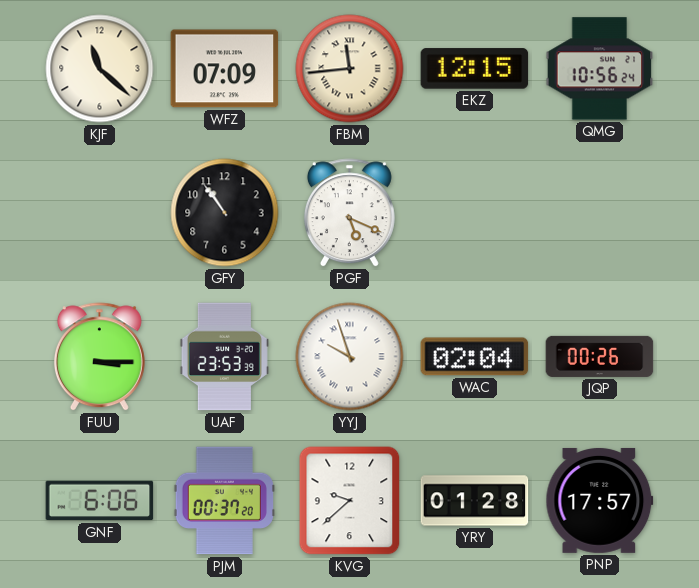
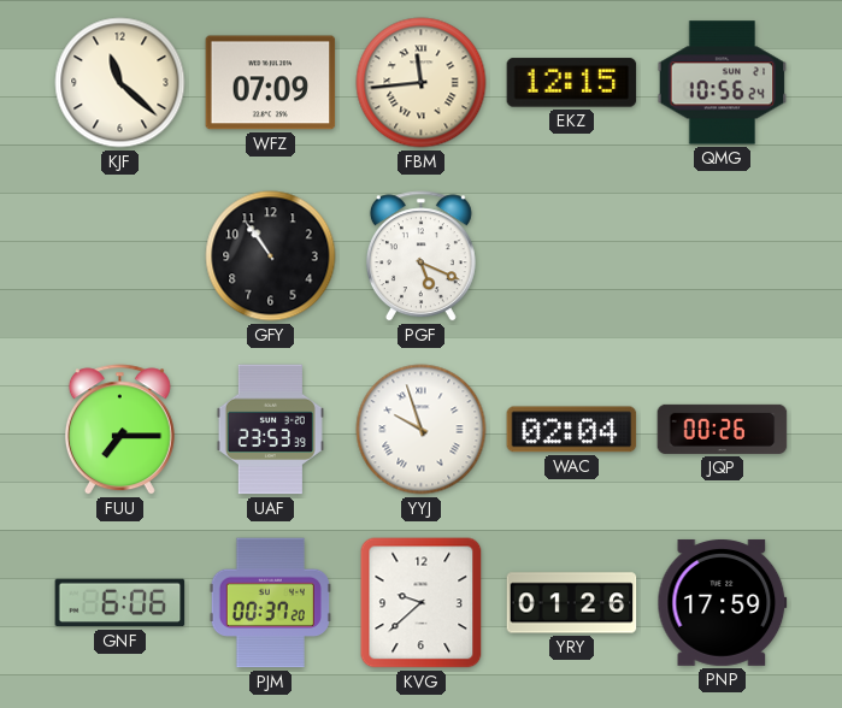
FUU: 3:15 -> 7:15
YRY: 01:28 -> 01:26
PNP: 17:57 -> 17:59
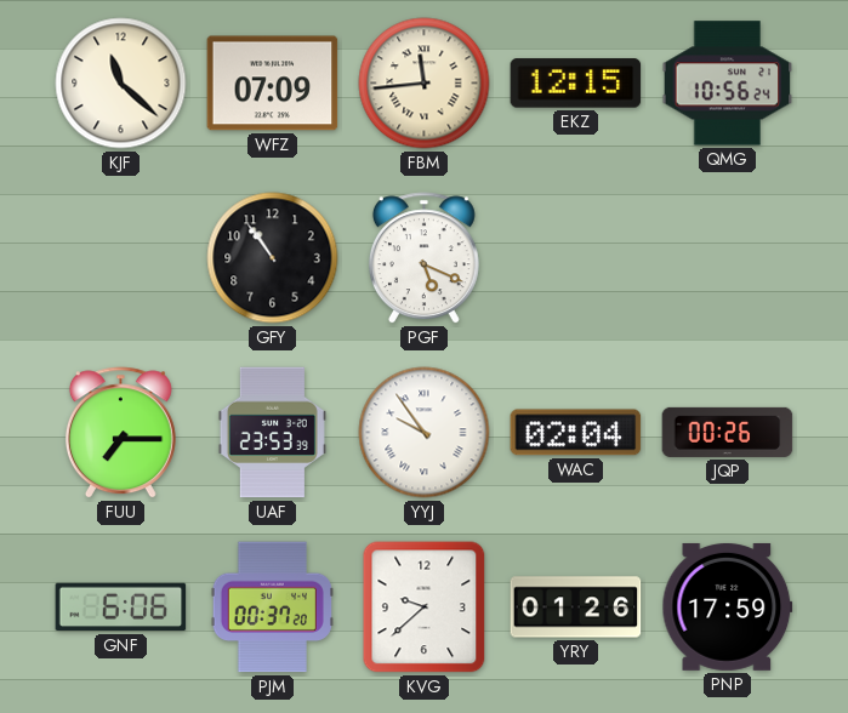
YYJ: 9:57 -> 9:54
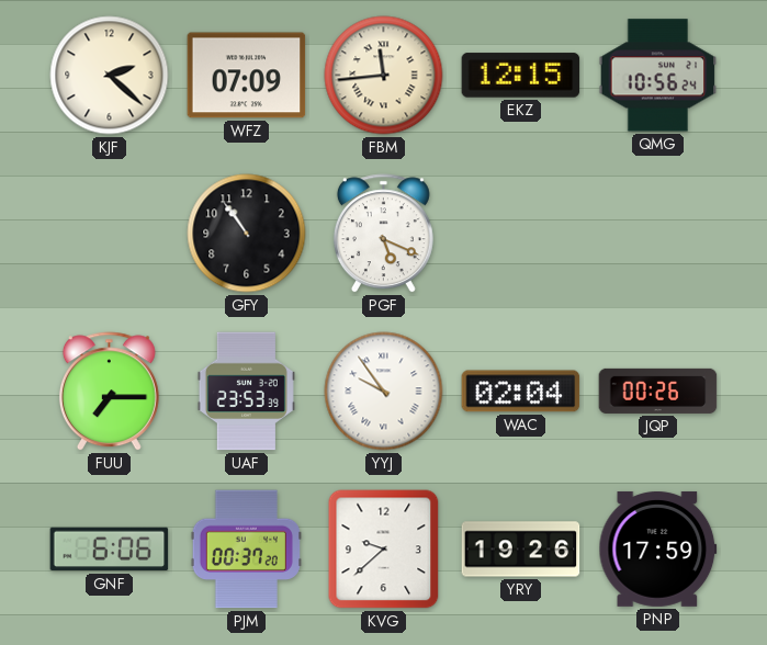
KJF: 11:22 -> 2:22
YRY: 01:26 -> 19:26
